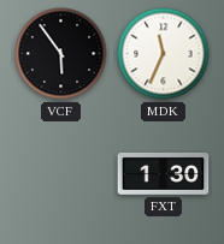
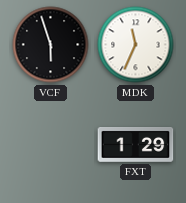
VCF: 5:54 -> 5:57
FXT: 1:30 -> 1:29
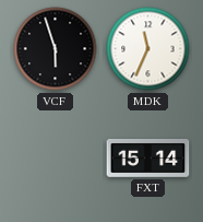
FXT: 1:29 -> 15:14
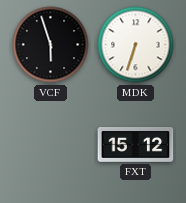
MDK: 11:34 -> 6:33
FXT: 15:14 -> 15:12
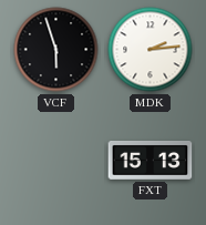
MDK: 6:33 -> 2:14
FXT: 15:12 -> 15:13
